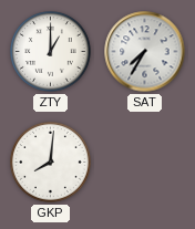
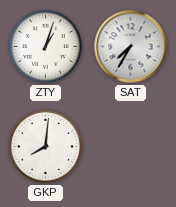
ZTY: 1:00 -> 1:03
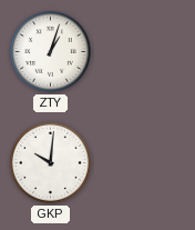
SAT: 7:35 -> none
GKP: 8:01 -> 10:01
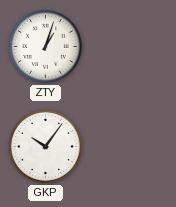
GKP: 10:01 -> 10:06
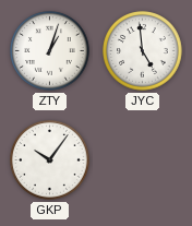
JYC: none -> 4:59
